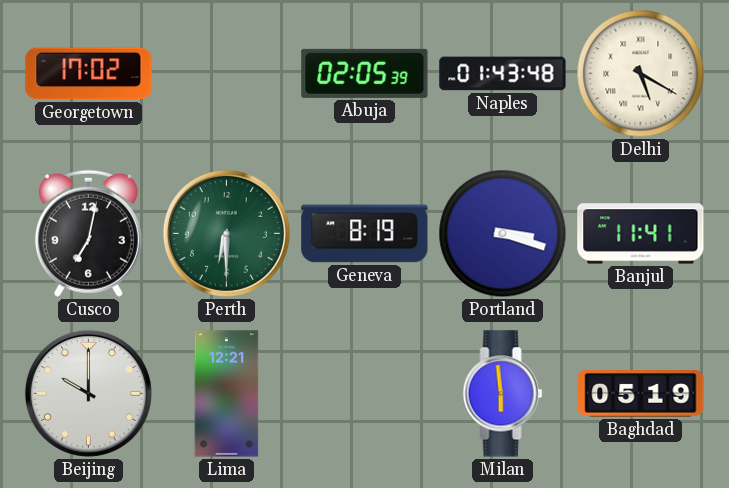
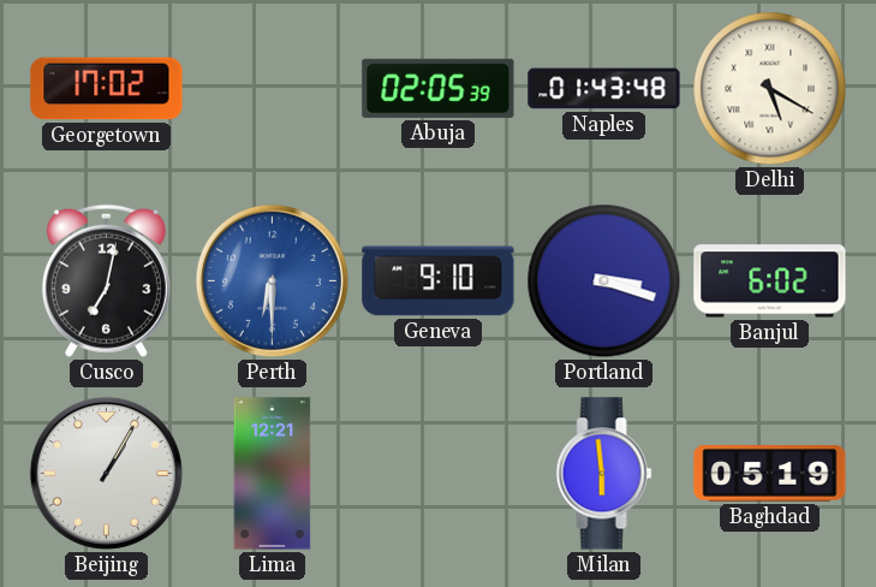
Perth dial: green -> blue
Geneva: 8:19 -> 9:10
Banjul: 11:41 -> 6:02
Beijing: 10:00 -> 1:05
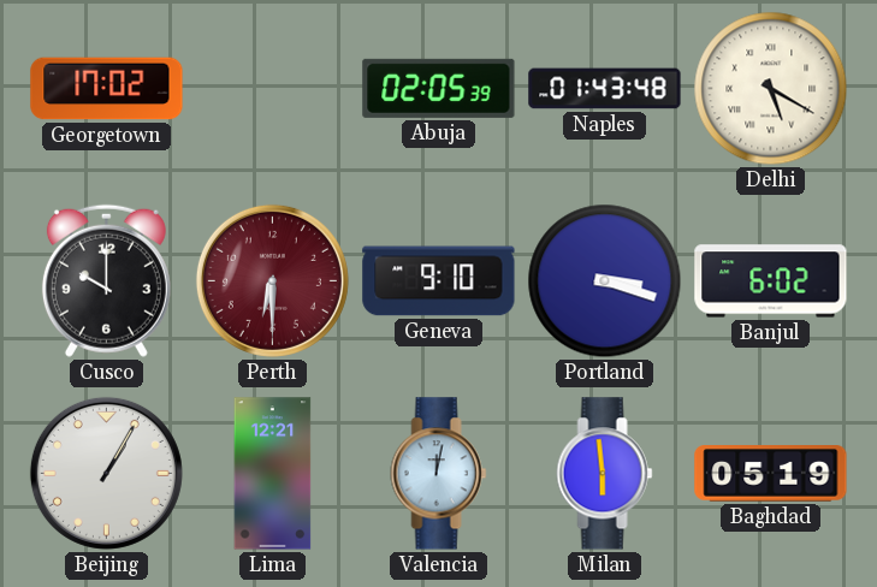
Cusco: 7:02 -> 10:00
Perth dial: blue -> burgundy
Valencia: none -> 12:02
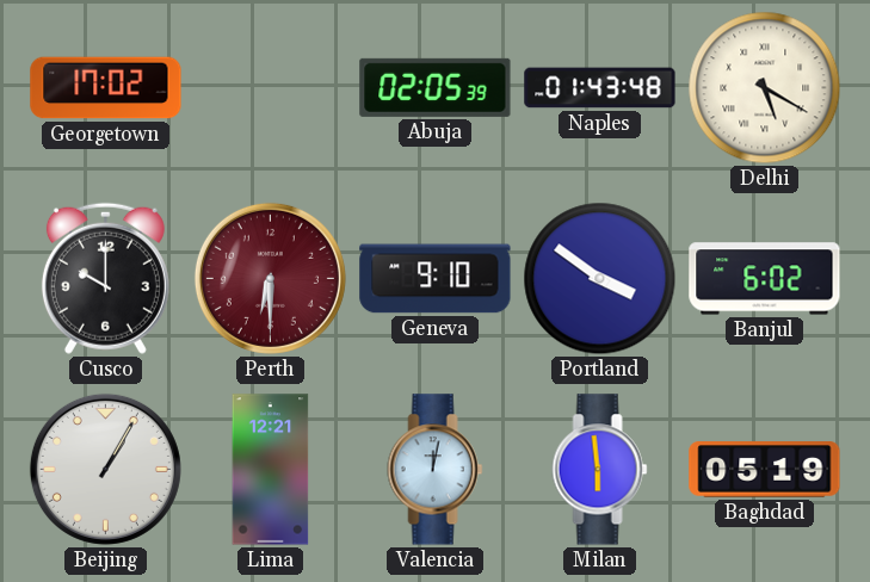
Portland: 3:18 -> 3:51
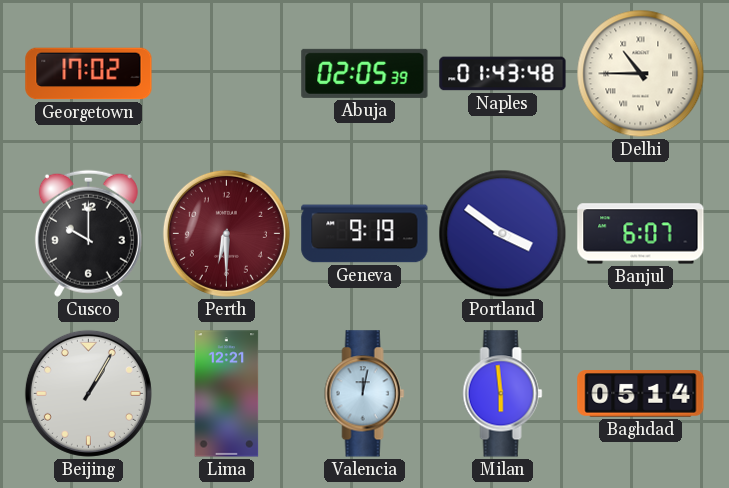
Delhi: 5:20 -> 10:45
Geneva: 9:10 -> 9:19
Banjul: 6:02 -> 6:07
Baghdad: 05:19 -> 05:14
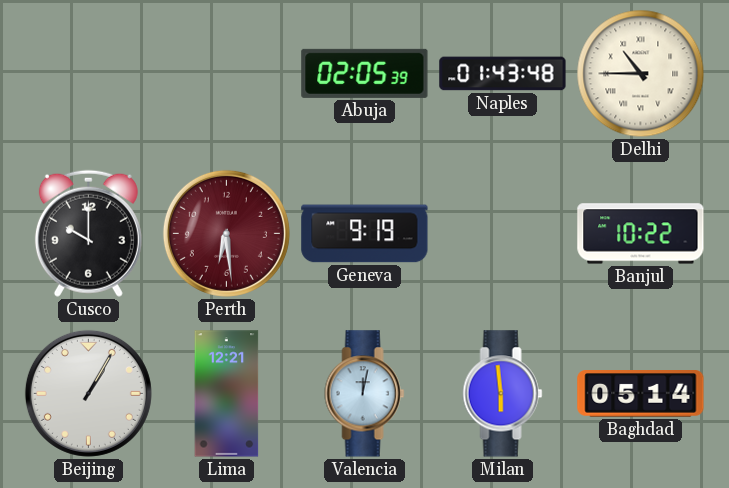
Georgetown: 17:02 -> none
Perth: 6:30 -> 6:29
Portland: 3:51 -> none
Banjul: 6:07 -> 10:22
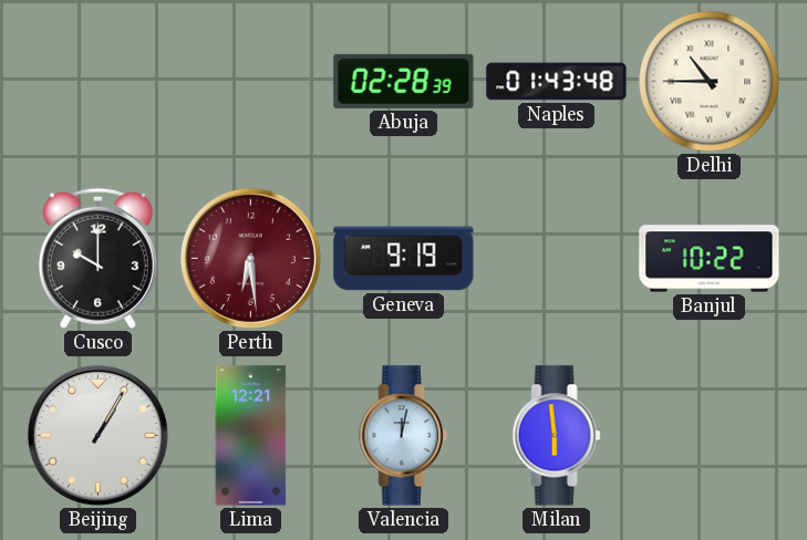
Abuja: 02:05 -> 02:28
Baghdad: 05:14 -> none
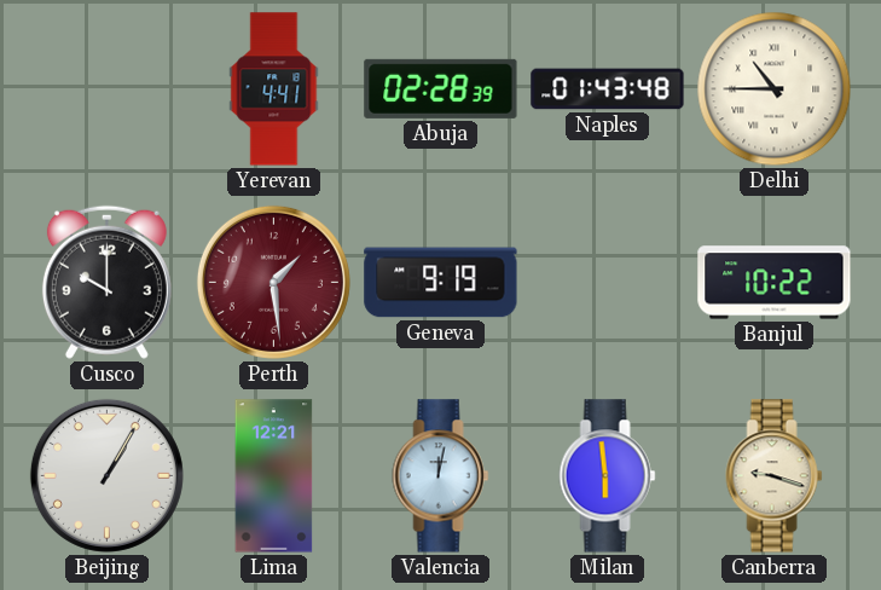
Yerevan: none -> 4:41
Perth: 6:29 -> 1:29
Canberra: none -> 9:18
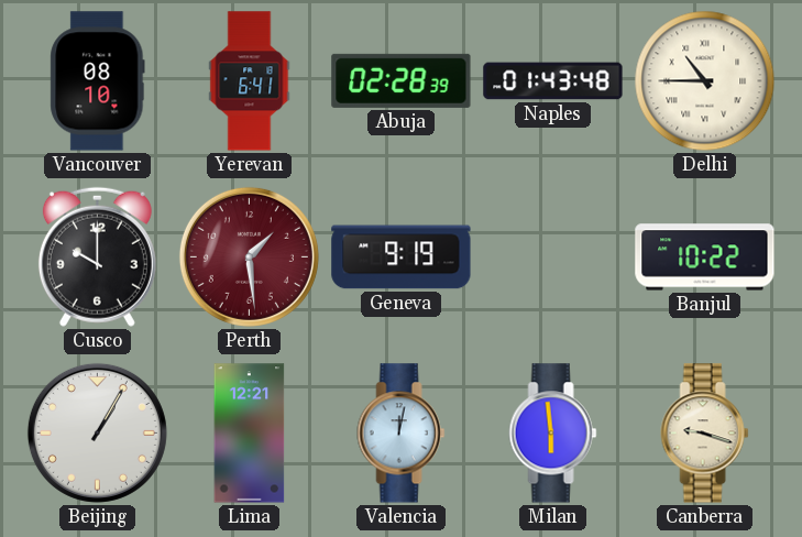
Vancouver: none -> 08:10
Yerevan: 4:41 -> 6:41
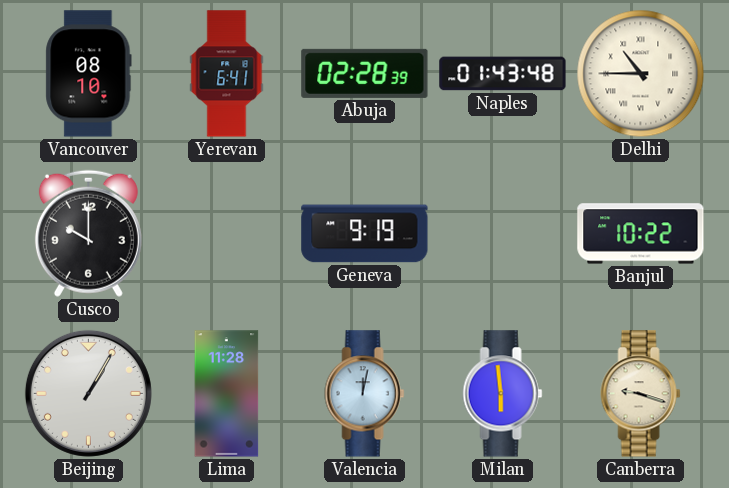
Perth: 1:29 -> none
Lima: 12:21 -> 11:28
